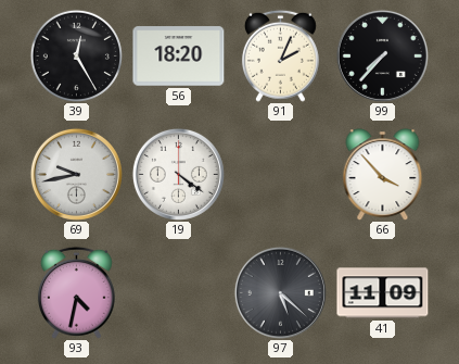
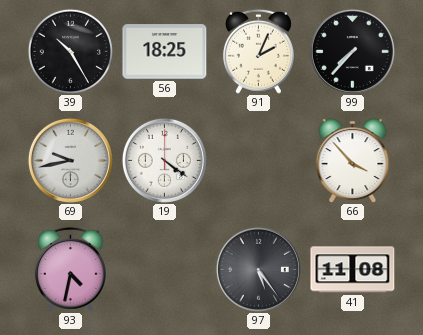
39: 12:25 -> 10:25
56: 18:20 -> 18:25
97: 5:22 -> 5:24
41: 11:09 -> 11:08
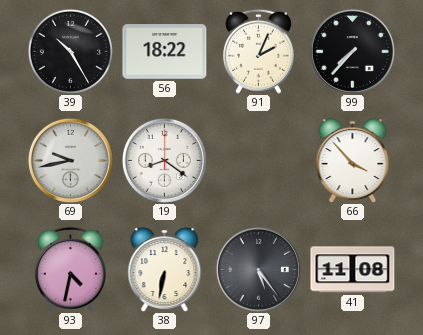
56: 18:25 -> 18:22
19: 4:21 -> 8:21
38: none -> 6:32
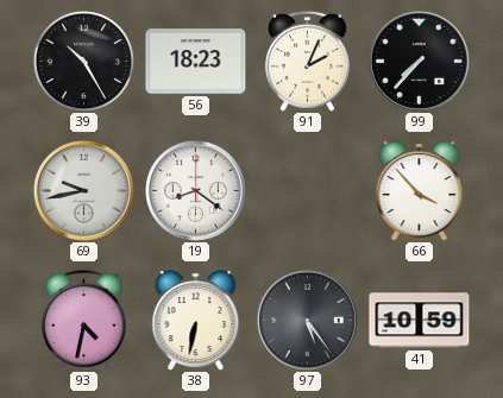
56: 18:22 -> 18:23
41: 11:08 -> 10:59
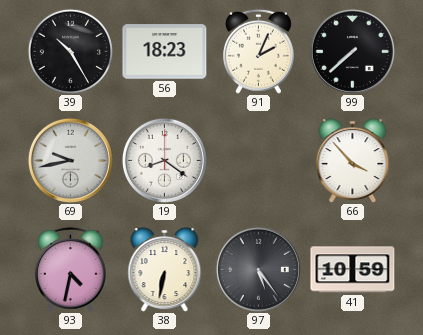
99: 7:37 -> 7:38
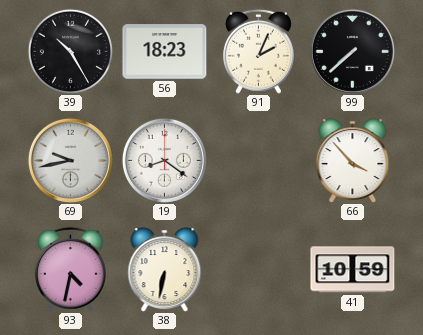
97: 5:24 -> none
